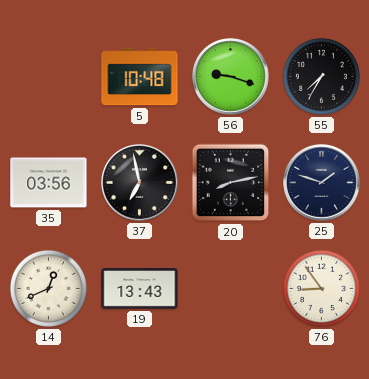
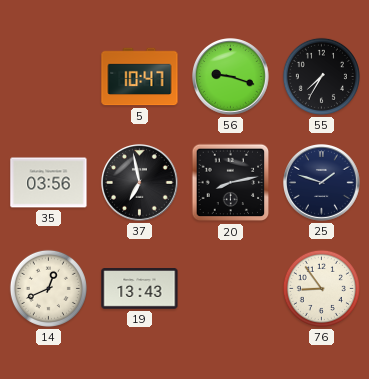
5: 10:48 -> 10:47
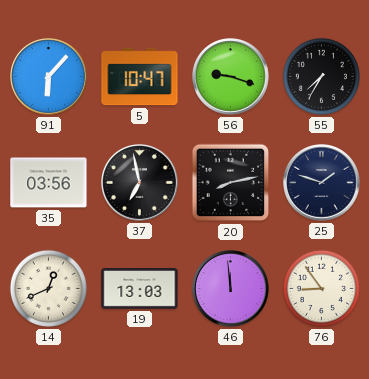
91: none -> 6:07
19: 13:43 -> 13:03
46: none -> 11:59
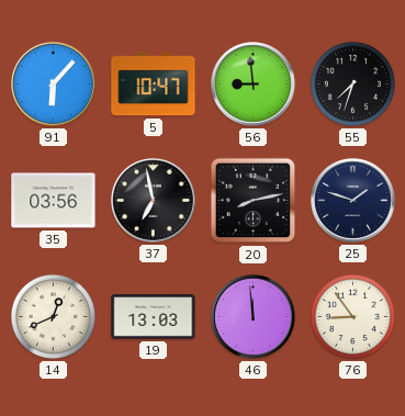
56: 9:18 -> 8:59
55: 7:35 -> 7:33
